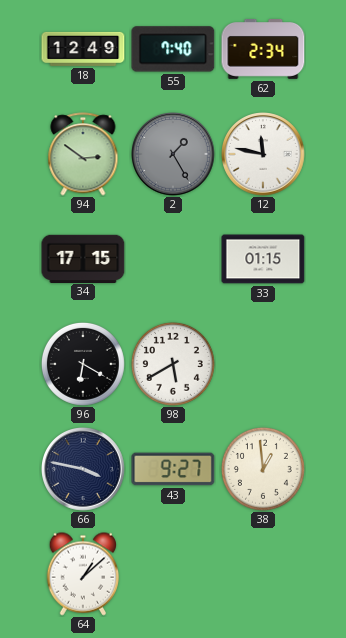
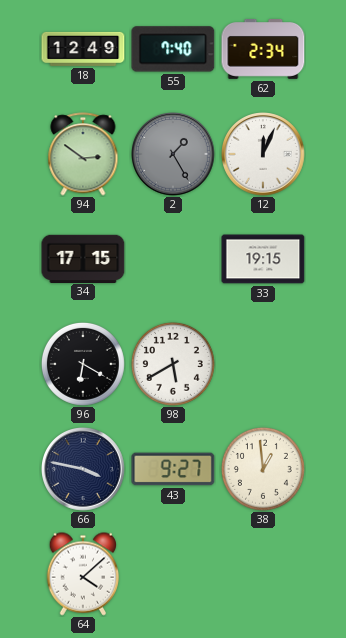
12: 11:47 -> 12:04
33: 01:15 -> 19:15
64: 1:08 -> 4:08
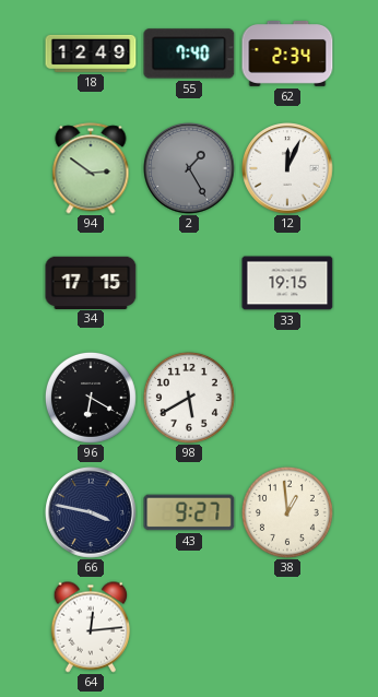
64: 4:08 -> 12:14
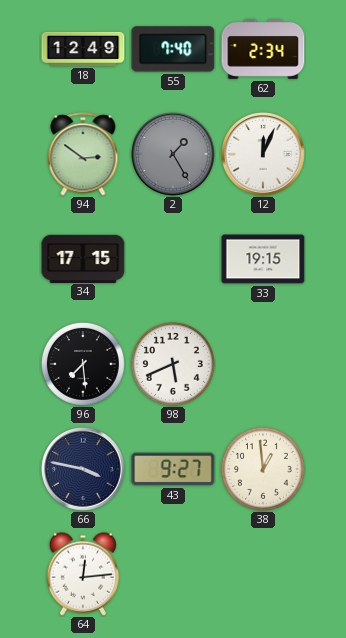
96: 6:20 -> 7:29
98: 5:40 -> 5:41
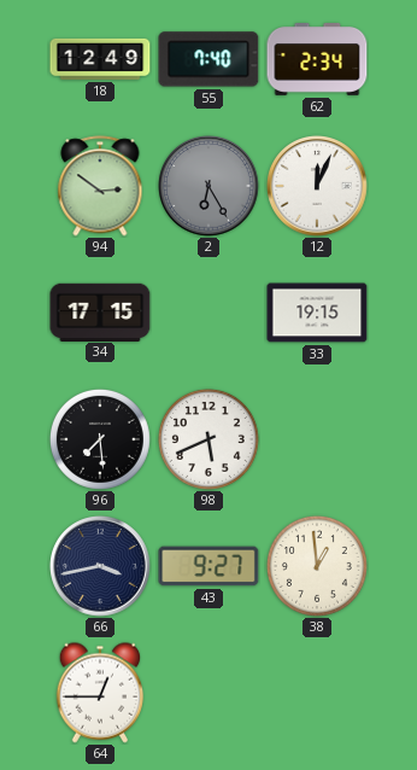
2: 1:25 -> 6:25
66: 3:47 -> 3:43
64: 12:14 -> 12:45
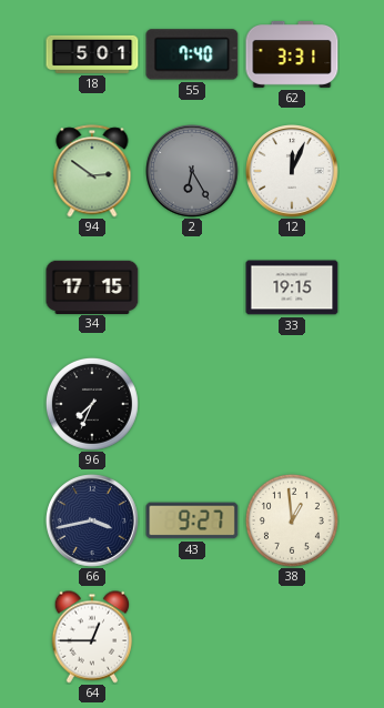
18: 12:49 -> 5:01
62: 2:34 -> 3:31
96: 7:29 -> 7:34
98: 5:41 -> none
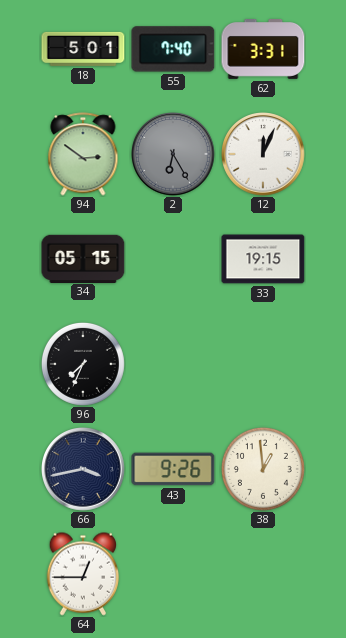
34: 17:15 -> 05:15
43: 9:27 -> 9:26
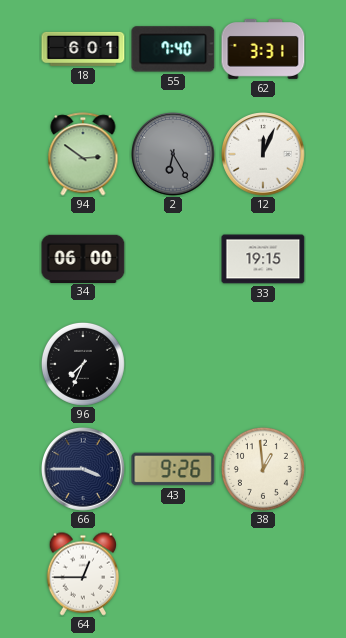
18: 5:01 -> 6:01
34: 05:15 -> 06:00
66: 3:43 -> 3:45
